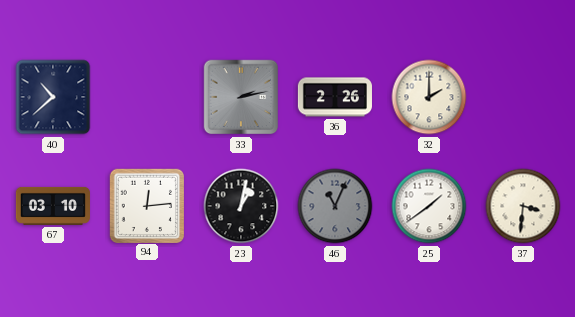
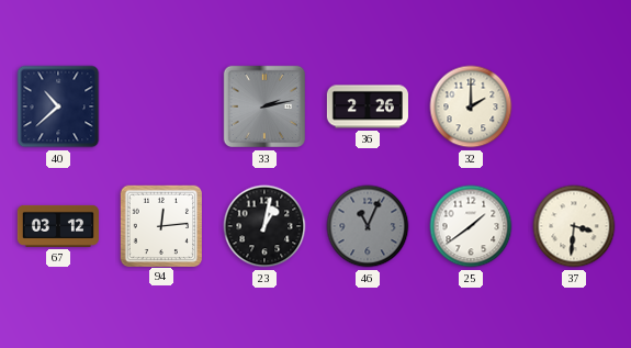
67: 03:10 -> 03:12
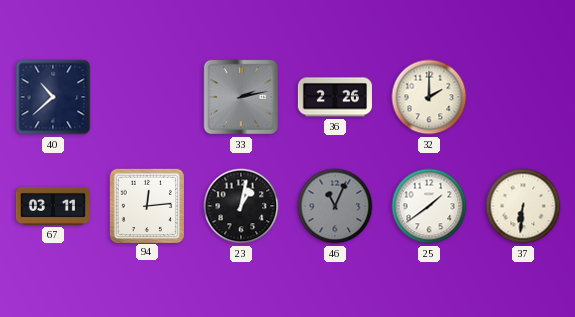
67: 03:12 -> 03:11
37: 3:31 -> 6:31
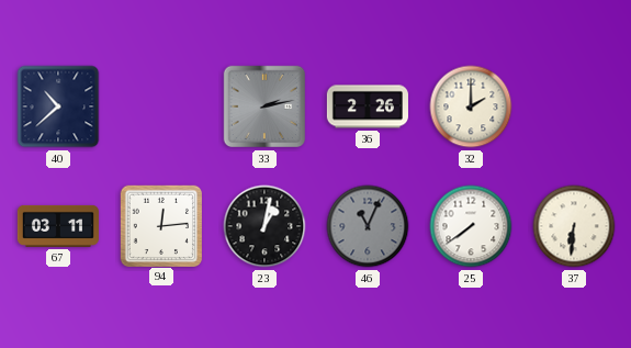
25: 1:39 -> 7:39
